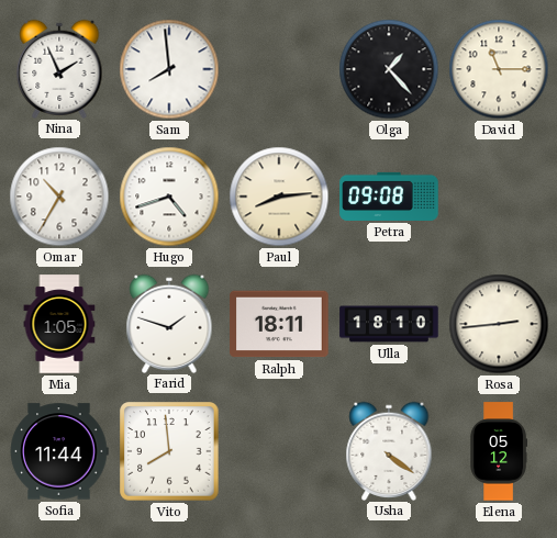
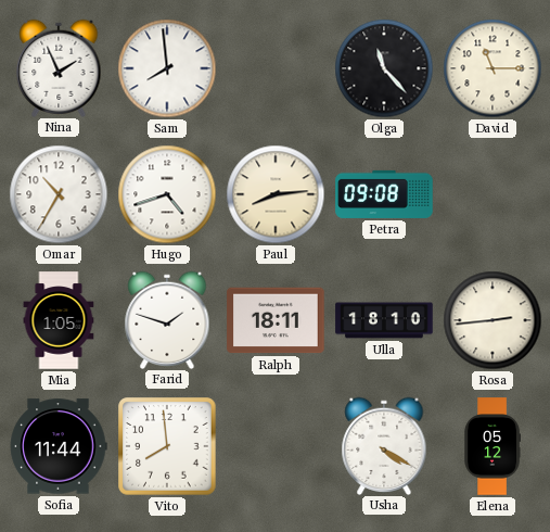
Olga: 1:23 -> 11:23
Usha: 4:21 -> 4:20
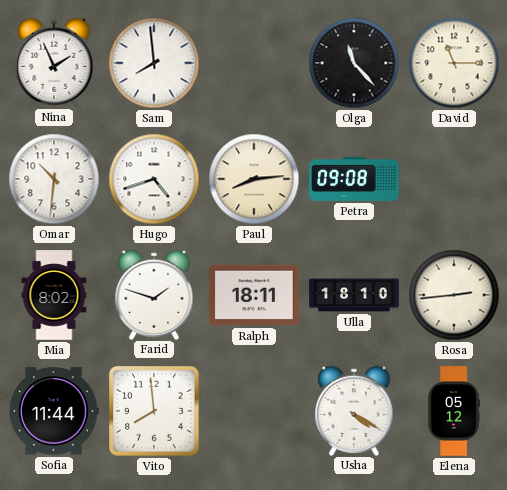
Omar: 10:35 -> 10:31
Mia: 1:05 -> 8:02
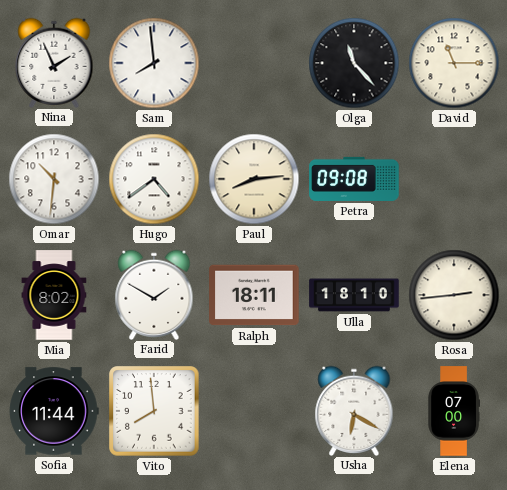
Hugo: 4:42 -> 4:39
Farid: 1:48 -> 1:50
Usha: 4:20 -> 6:20
Elena: 05:12 -> 07:00
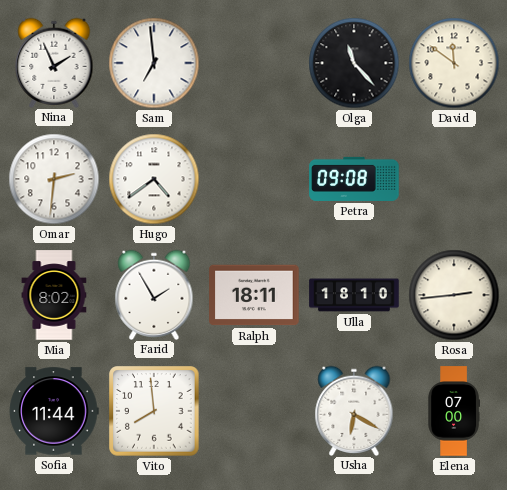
Sam: 7:59 -> 6:59
David: 11:15 -> 11:51
Omar: 10:31 -> 2:31
Paul: 8:14 -> none
Farid: 1:50 -> 1:55
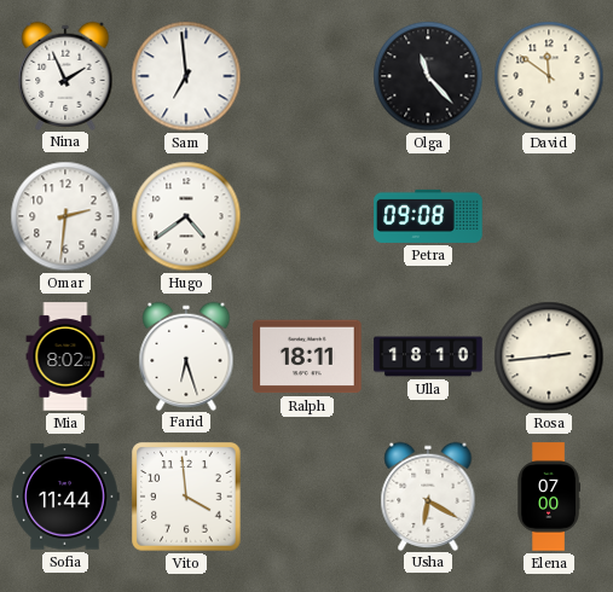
Farid: 1:55 -> 6:27
Vito: 7:59 -> 3:59
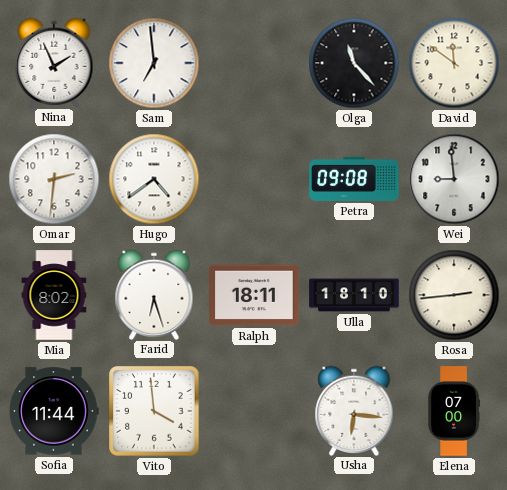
Wei: none -> 8:59
Usha: 6:20 -> 6:16
